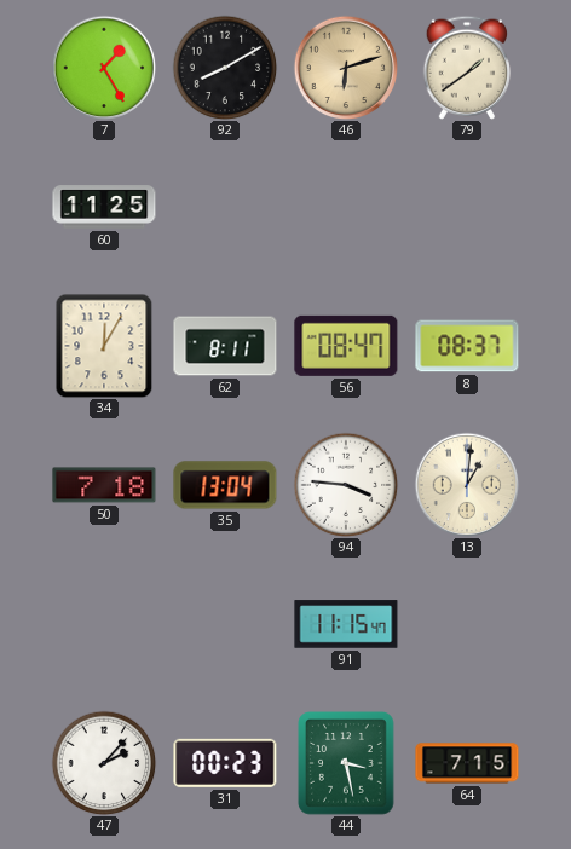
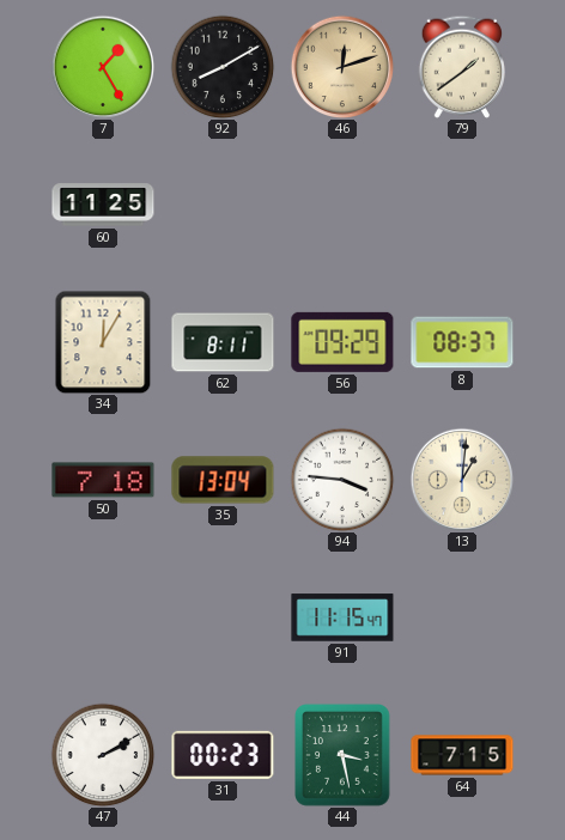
46: 6:12 -> 12:12
56: 08:47 -> 09:29
47: 2:07 -> 2:10
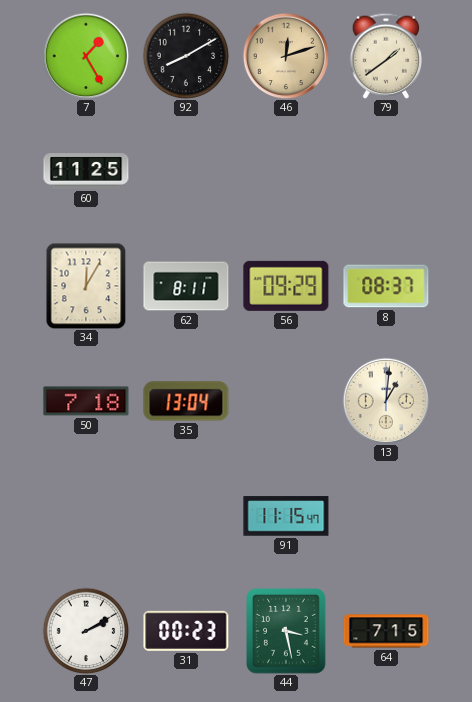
94: 3:46 -> none
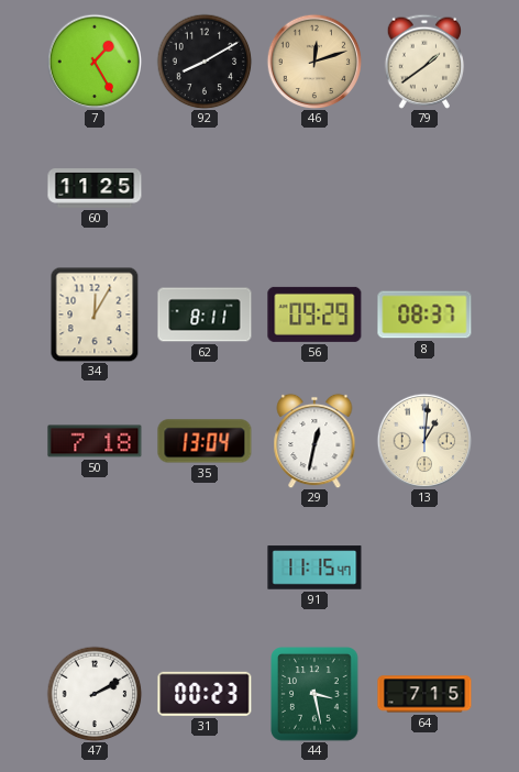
29: none -> 12:32
